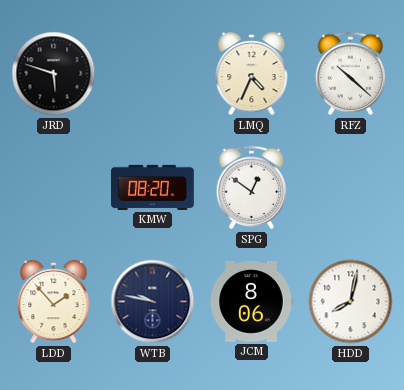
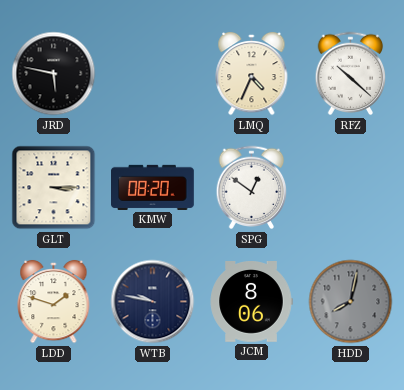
JRD: 5:48 -> 5:47
GLT: none -> 3:15
LDD: 1:53 -> 1:48
HDD dial: white -> grey
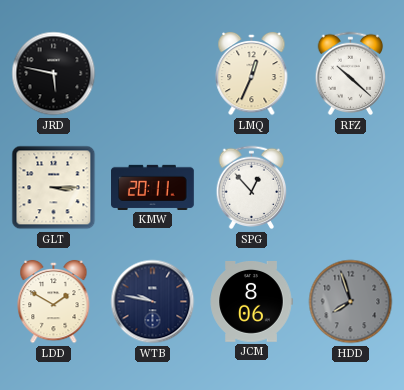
LMQ: 4:34 -> 12:34
KMW: 08:20 -> 20:11
SPG: 12:51 -> 12:53
LDD: 1:48 -> 1:50
HDD: 8:02 -> 7:57
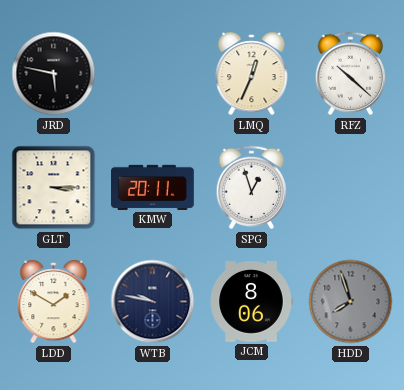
SPG: 12:53 -> 12:57
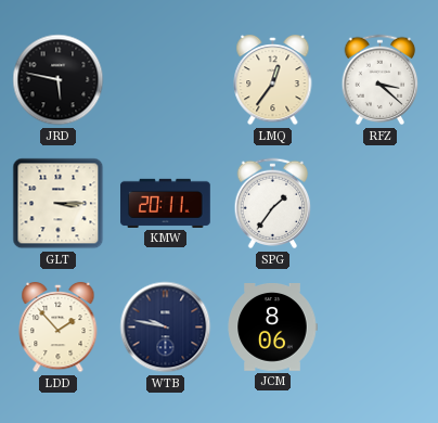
LMQ: 12:34 -> 12:36
RFZ: 10:22 -> 3:22
SPG: 12:57 -> 1:36
LDD: 1:50 -> 1:53
HDD: 7:57 -> none
